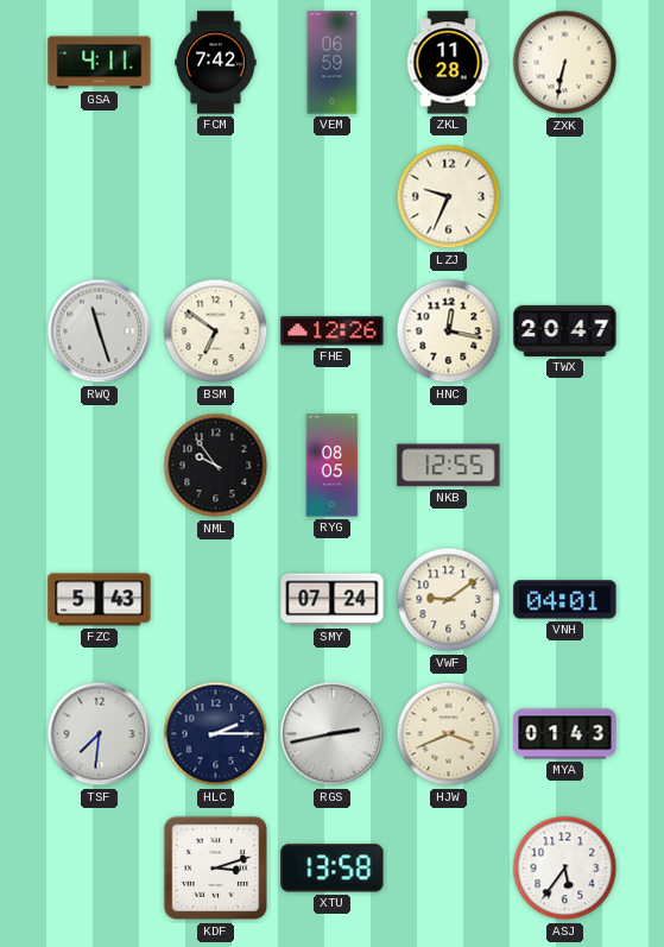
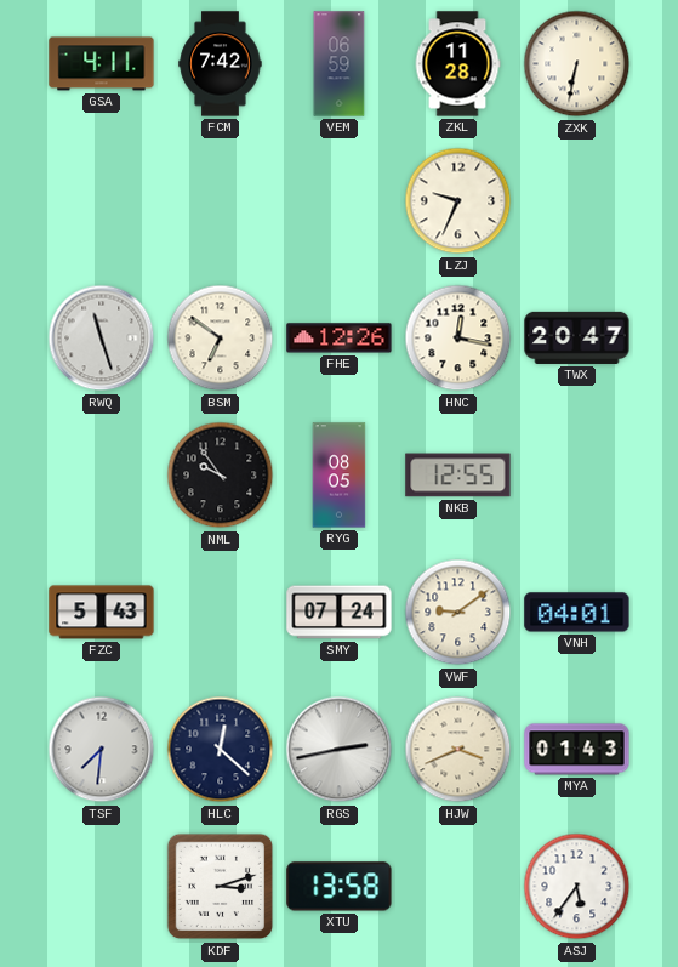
HLC: 2:15 -> 12:22
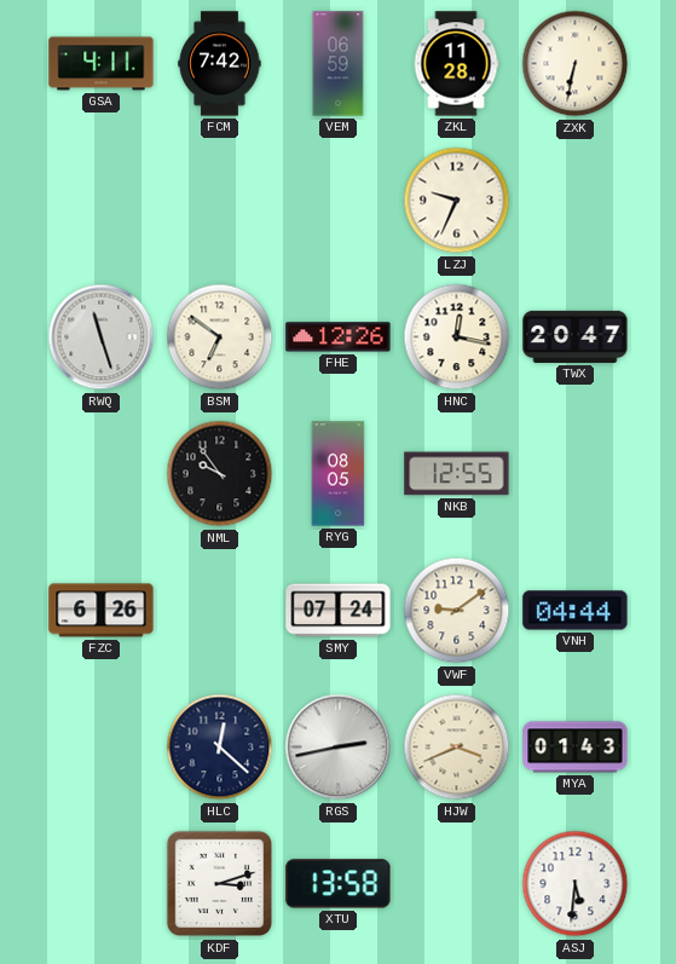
FZC: 5:43 -> 6:26
VNH: 04:01 -> 04:44
TSF: 7:31 -> none
ASJ: 5:36 -> 5:31
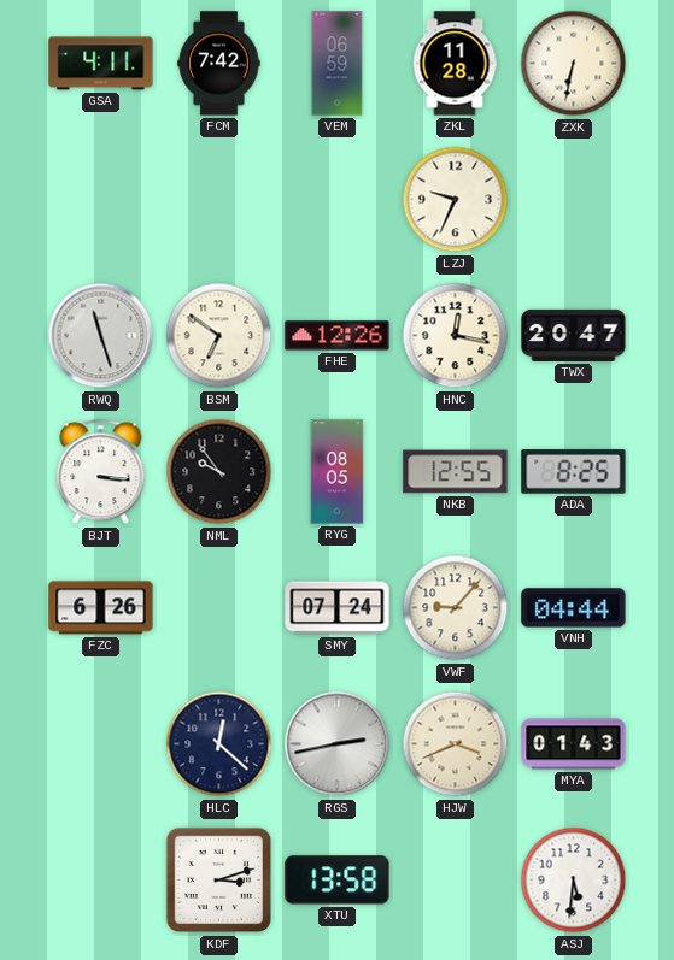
BJT: none -> 3:16
ADA: none -> 8:25
VWF: 9:09 -> 9:07
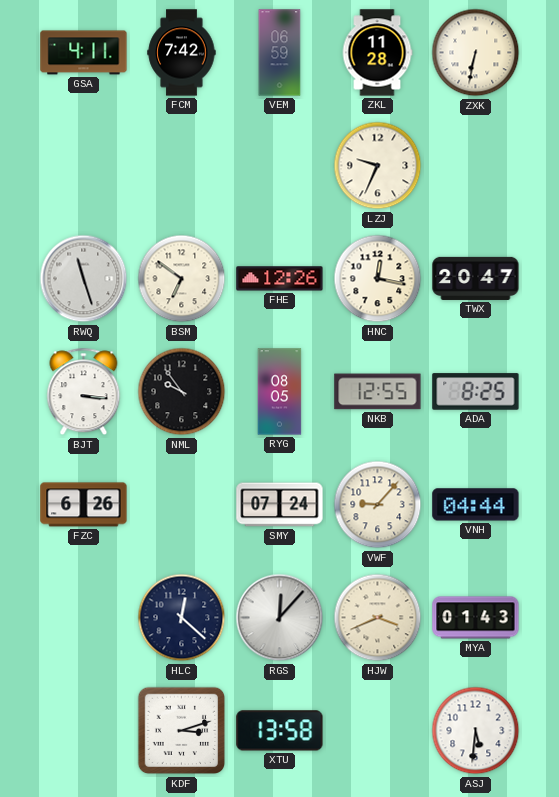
RGS: 2:43 -> 12:07
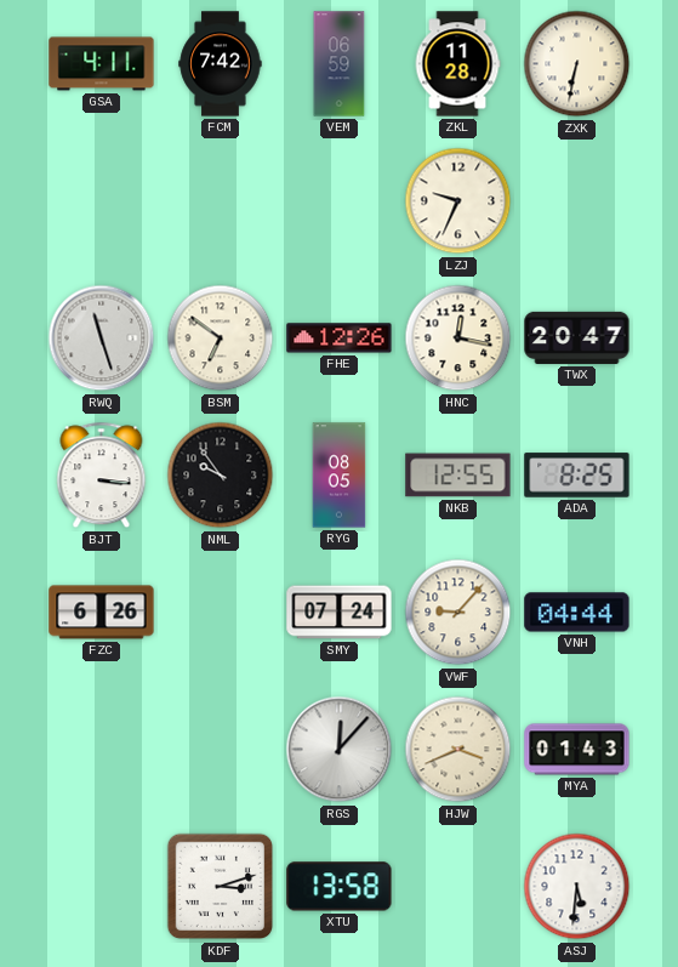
HLC: 12:22 -> none
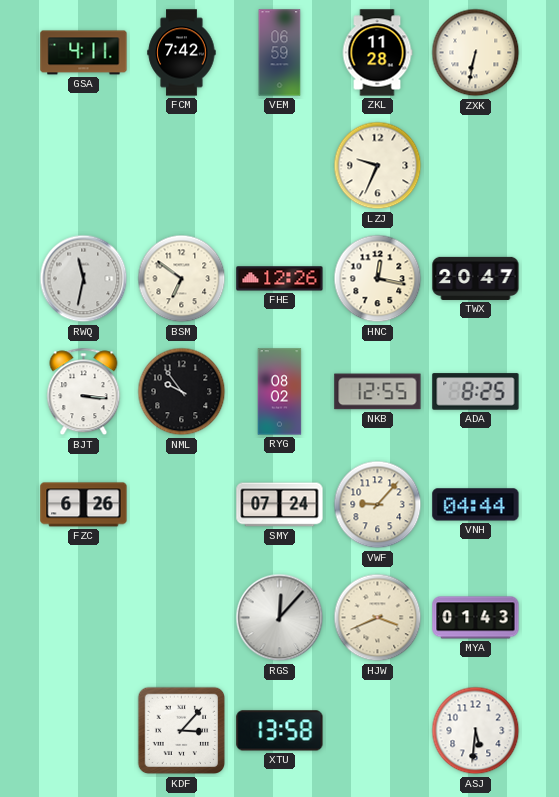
RWQ: 11:27 -> 11:32
RYG: 08:05 -> 08:02
KDF: 3:12 -> 3:07
